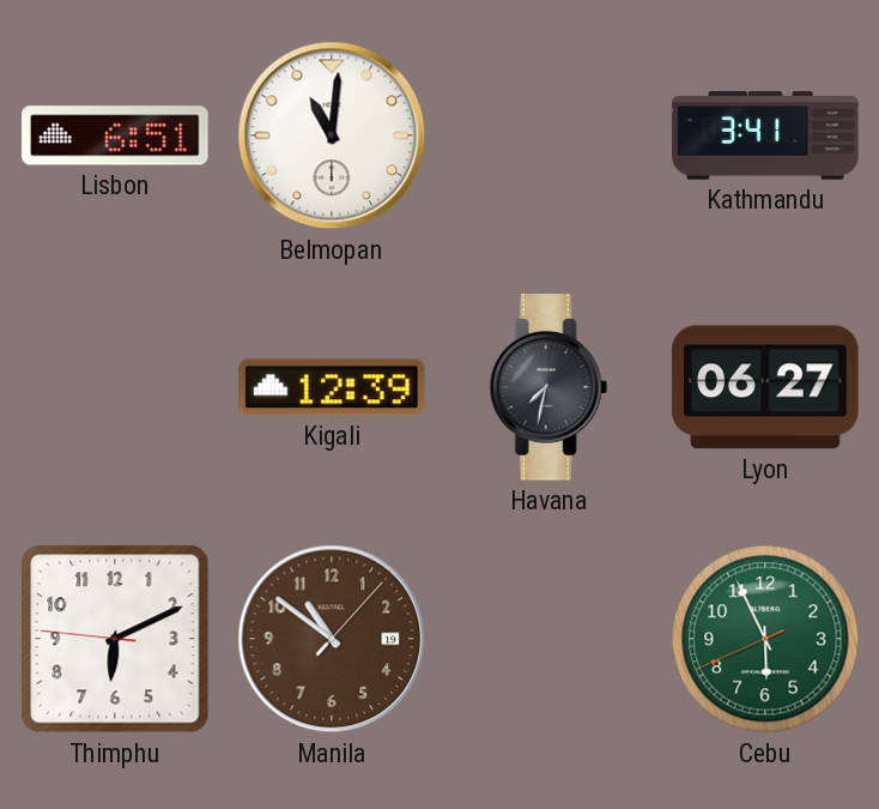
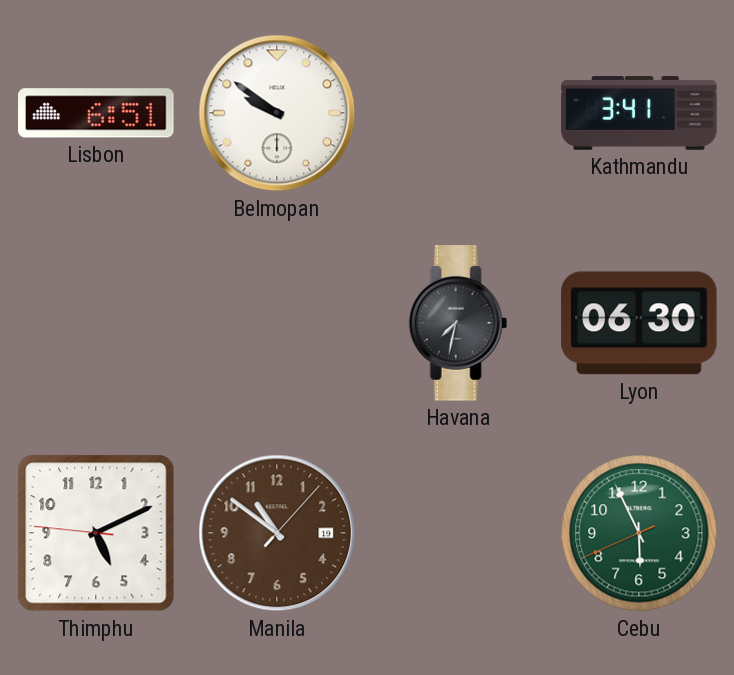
Belmopan: 11:01 -> 9:51
Kigali: 12:39 -> none
Lyon: 06:27 -> 06:30
Thimphu: 6:10 -> 5:10
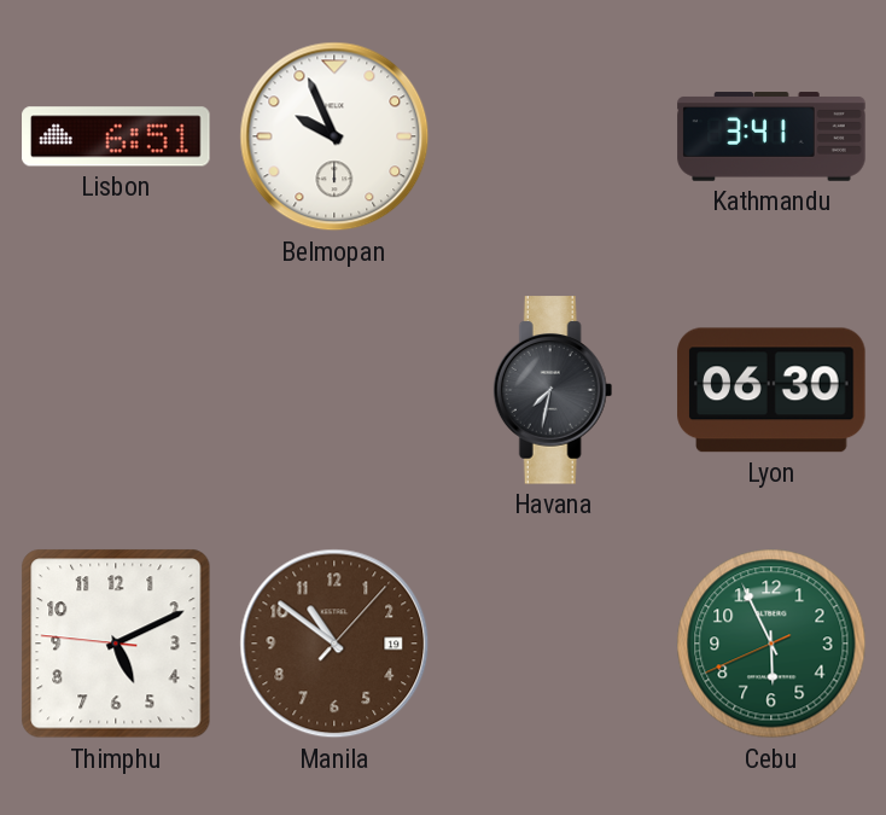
Belmopan: 9:51 -> 9:56
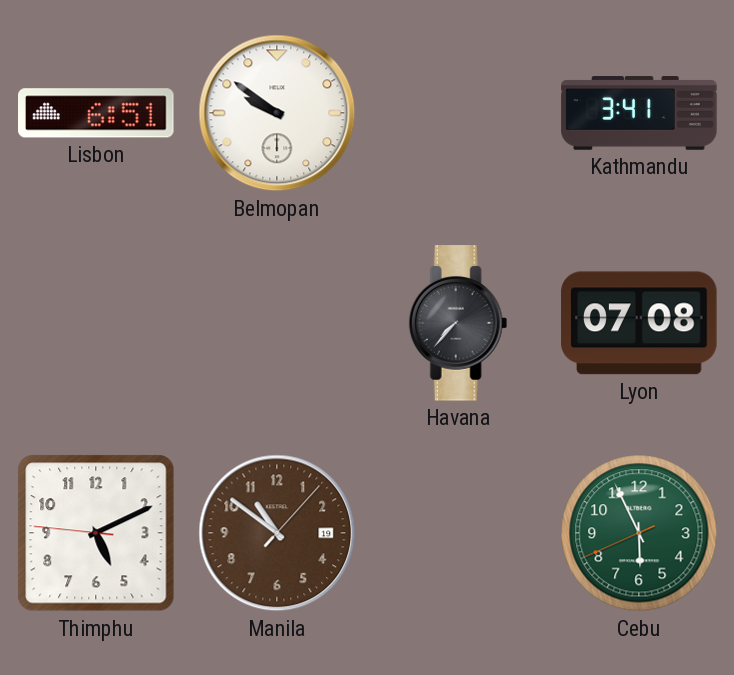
Belmopan: 9:56 -> 9:51
Havana: 7:32 -> 7:37
Lyon: 06:30 -> 07:08
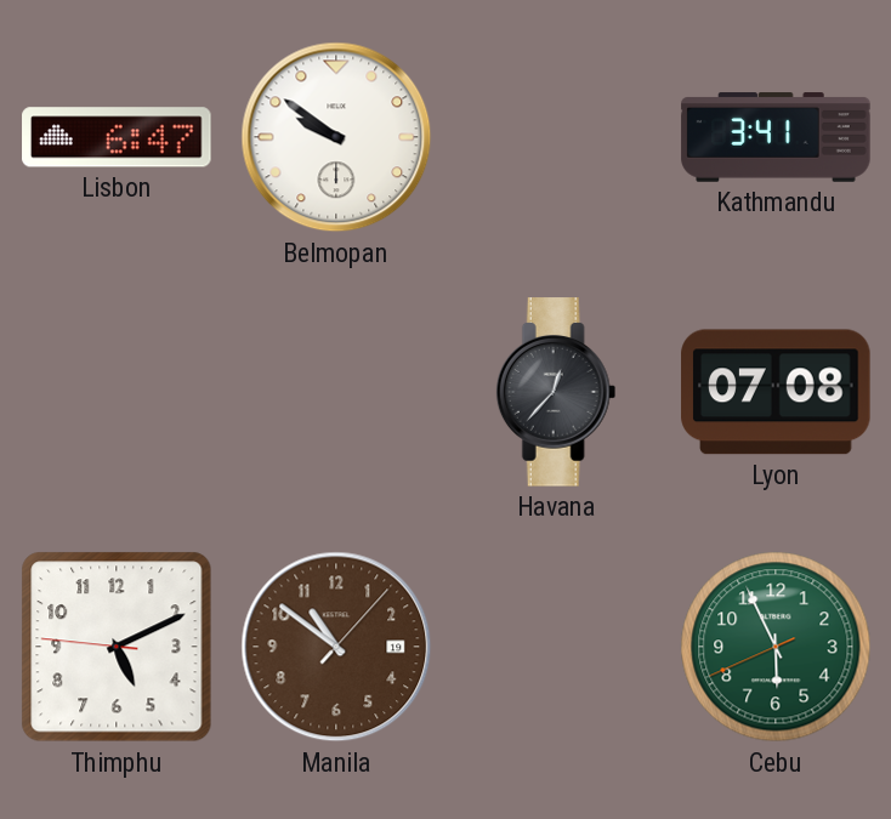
Lisbon: 6:51 -> 6:47
Havana: 7:37 -> 12:37
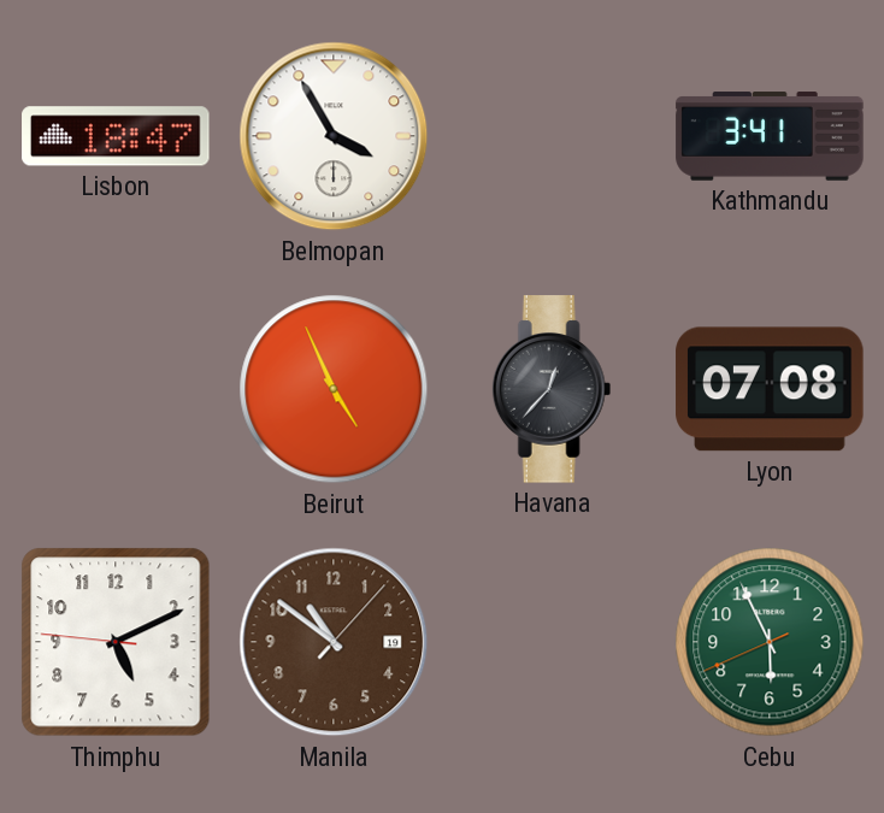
Lisbon: 6:47 -> 18:47
Belmopan: 9:51 -> 3:55
Beirut: none -> 4:56
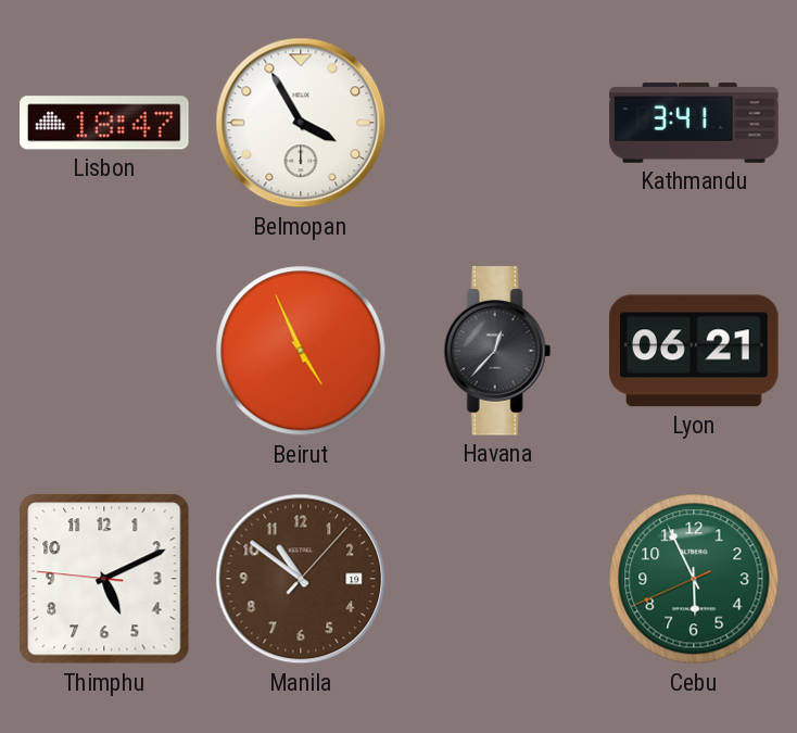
Lyon: 07:08 -> 06:21
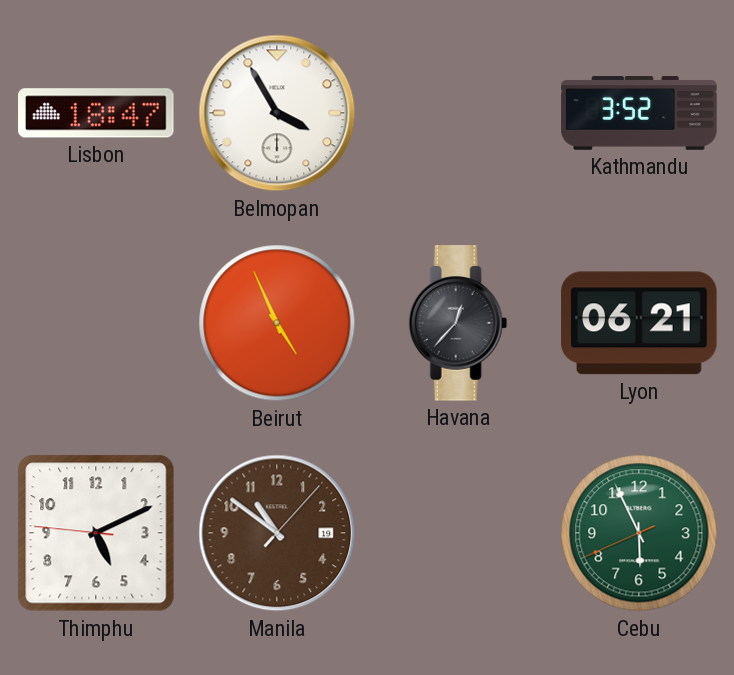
Kathmandu: 3:41 -> 3:52
